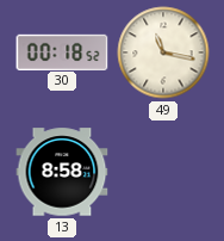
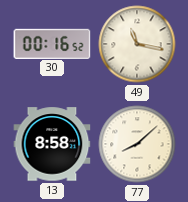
30: 00:18 -> 00:16
77: none -> 8:08
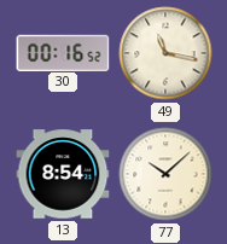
13: 8:58 -> 8:54
77: 8:08 -> 10:08
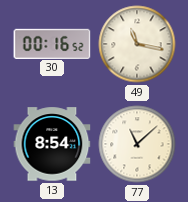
77: 10:08 -> 11:08
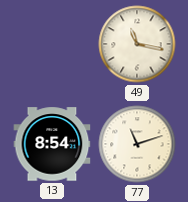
30: 00:16 -> none
77: 11:08 -> 11:12
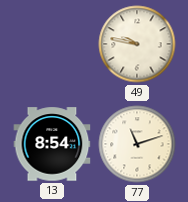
49: 11:17 -> 9:47
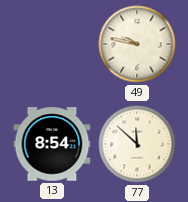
77: 11:12 -> 11:52
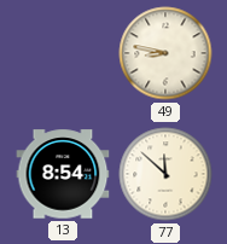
49: 9:47 -> 8:47
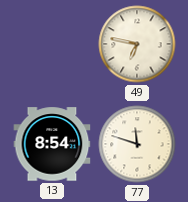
49: 8:47 -> 6:47
77: 11:52 -> 11:48
